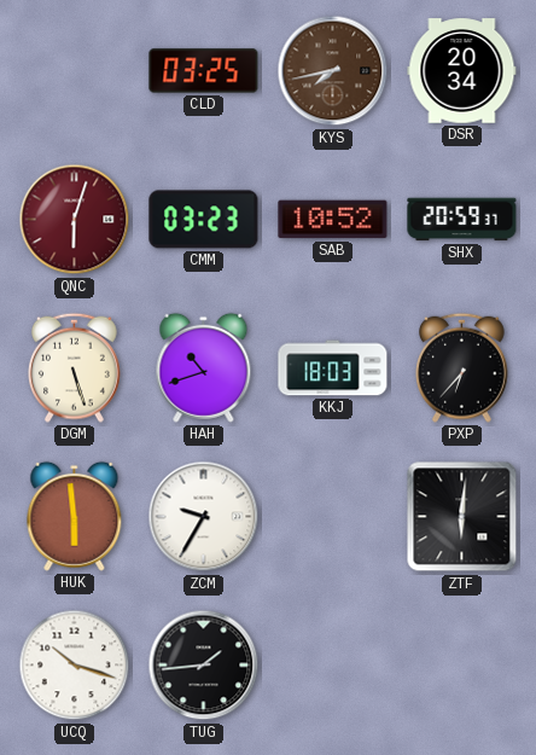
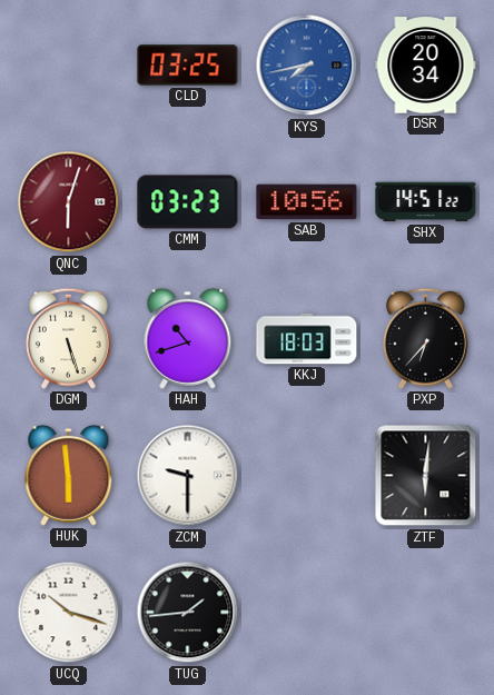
KYS dial: brown -> blue
SAB: 10:52 -> 10:56
SHX: 20:59 -> 14:51
ZCM: 9:35 -> 9:30
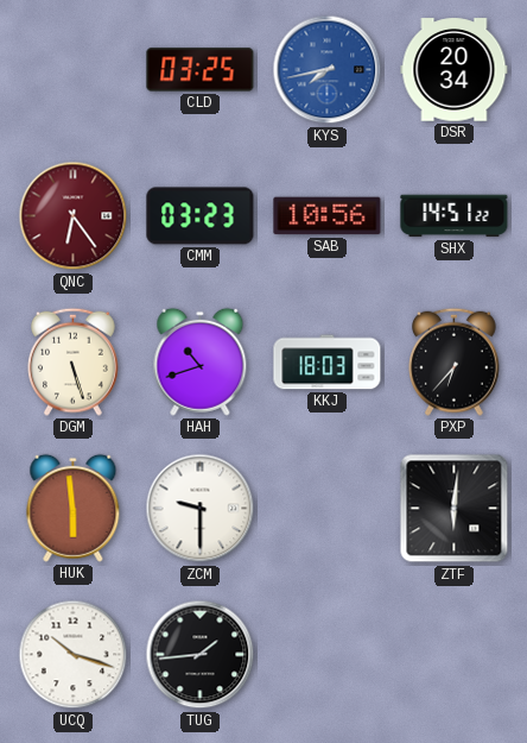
QNC: 6:03 -> 6:24
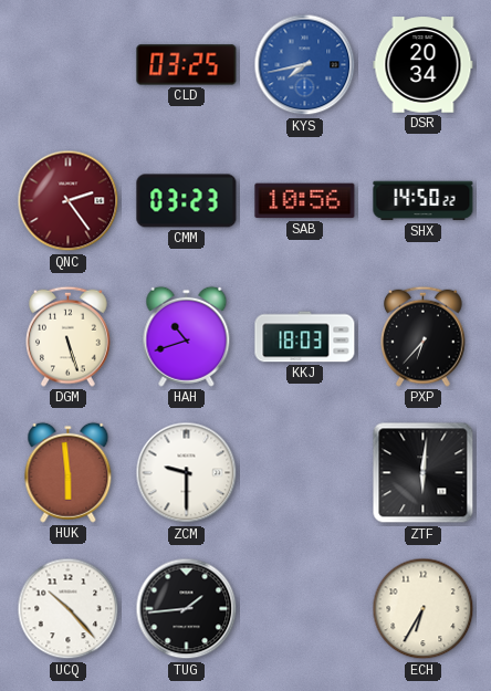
QNC: 6:24 -> 2:24
SHX: 14:51 -> 14:50
UCQ: 10:18 -> 10:23
ECH: none -> 6:35
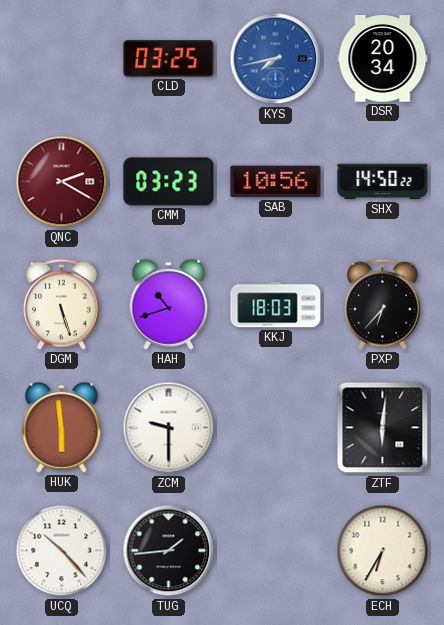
QNC: 2:24 -> 2:20
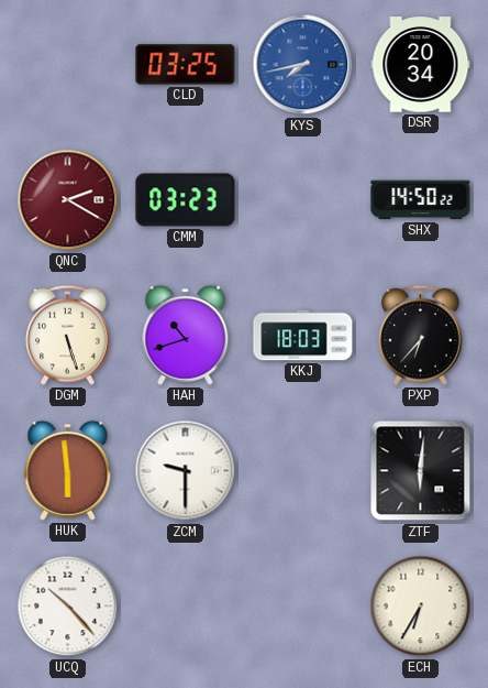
SAB: 10:56 -> none
TUG: 1:44 -> none
